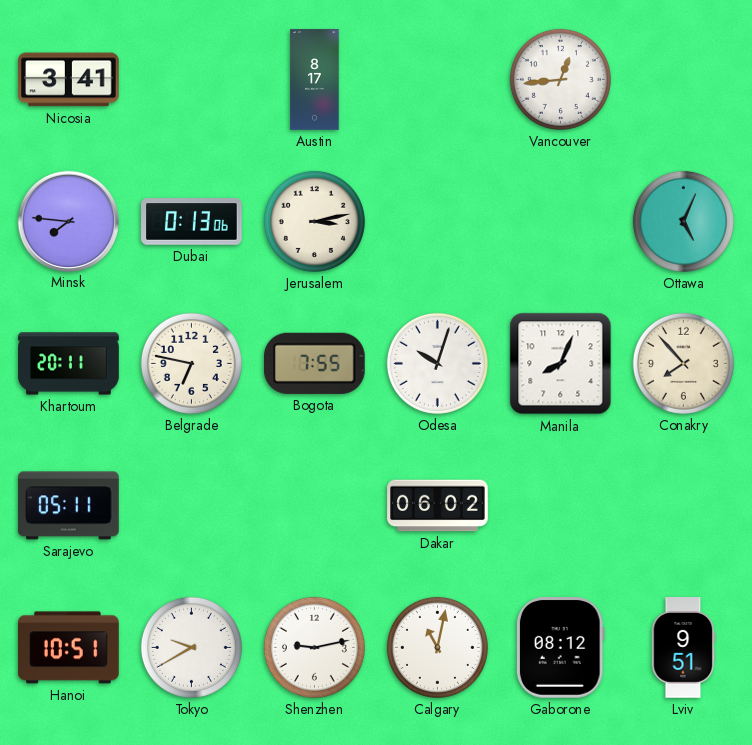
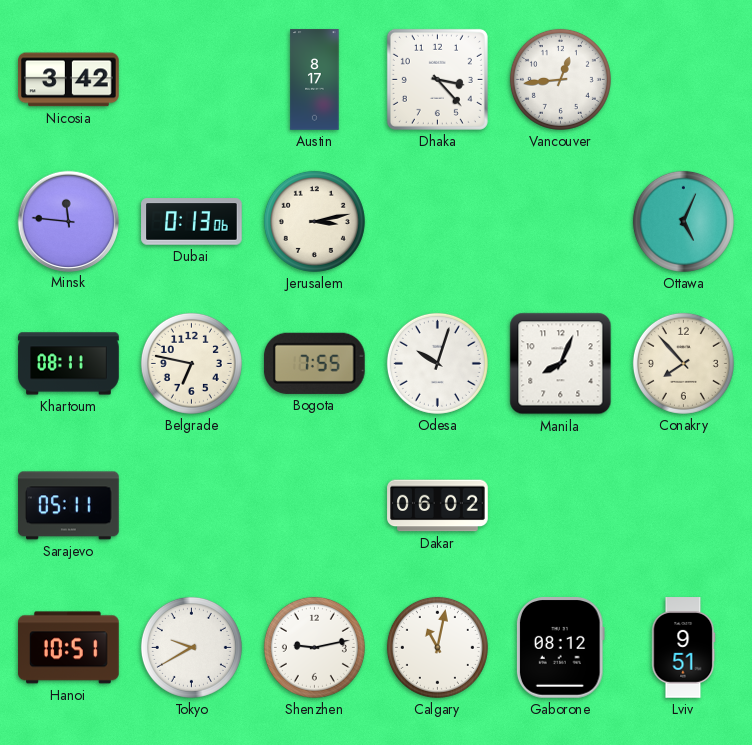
Nicosia: 3:41 -> 3:42
Dhaka: none -> 3:23
Minsk: 7:46 -> 11:46
Khartoum: 20:11 -> 08:11
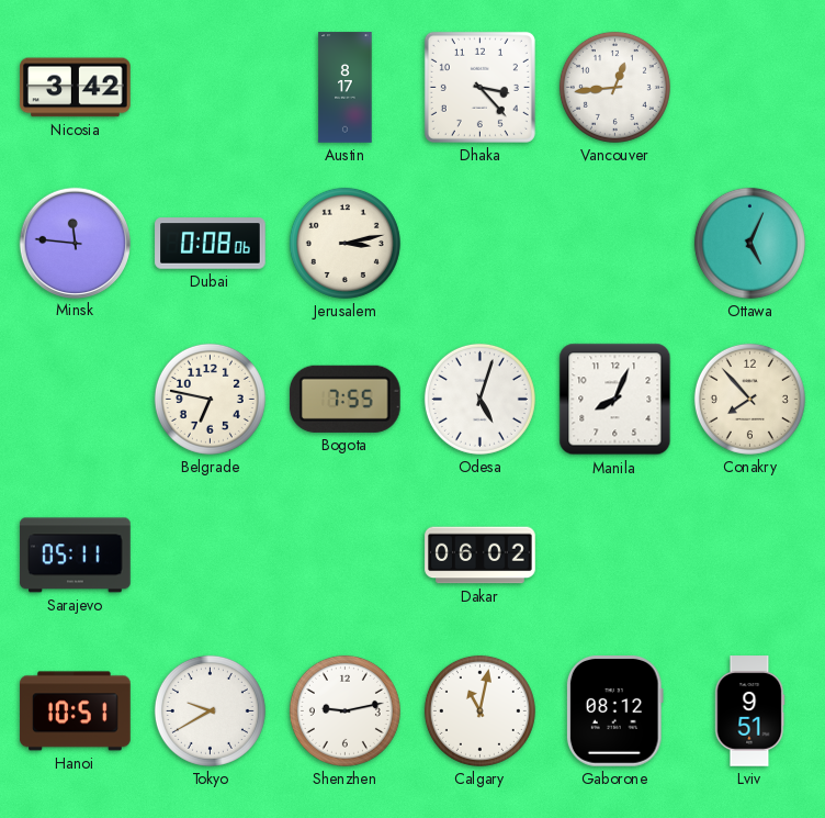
Dubai: 0:13 -> 0:08
Khartoum: 08:11 -> none
Odesa: 10:03 -> 5:03
